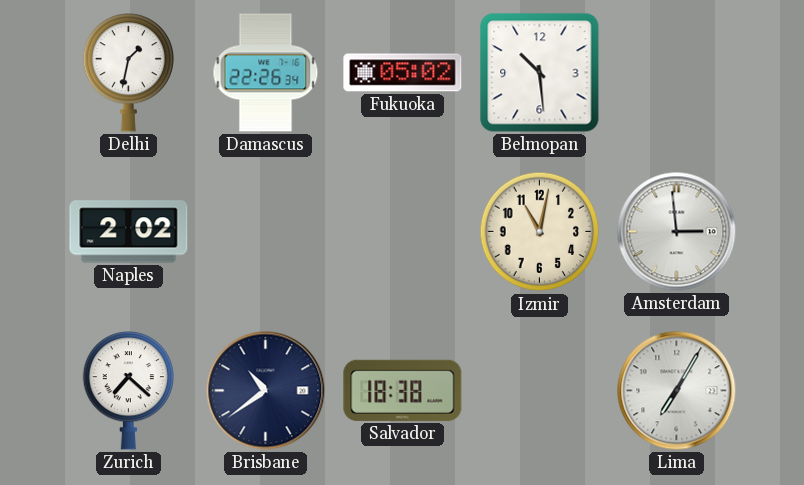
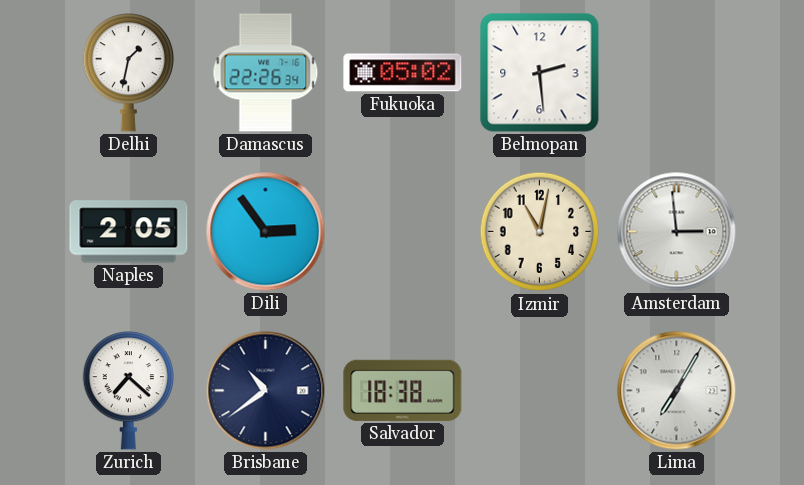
Belmopan: 10:29 -> 2:29
Naples: 2:02 -> 2:05
Dili: none -> 2:54
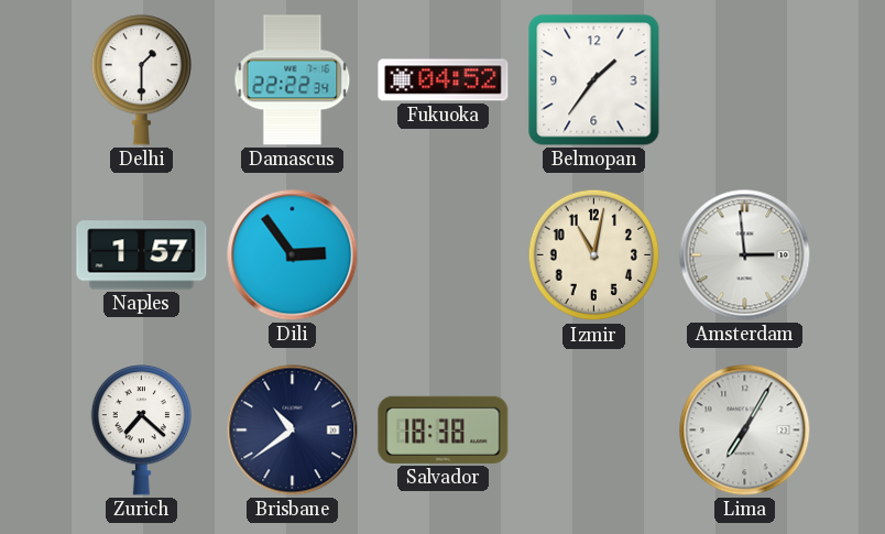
Delhi: 1:32 -> 1:30
Damascus: 22:26 -> 22:22
Fukuoka: 05:02 -> 04:52
Belmopan: 2:29 -> 1:36
Naples: 2:05 -> 1:57
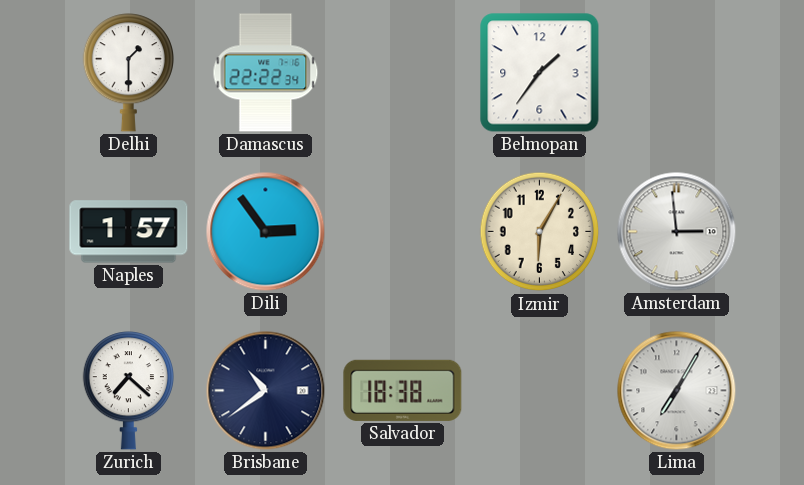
Fukuoka: 04:52 -> none
Izmir: 11:02 -> 6:05
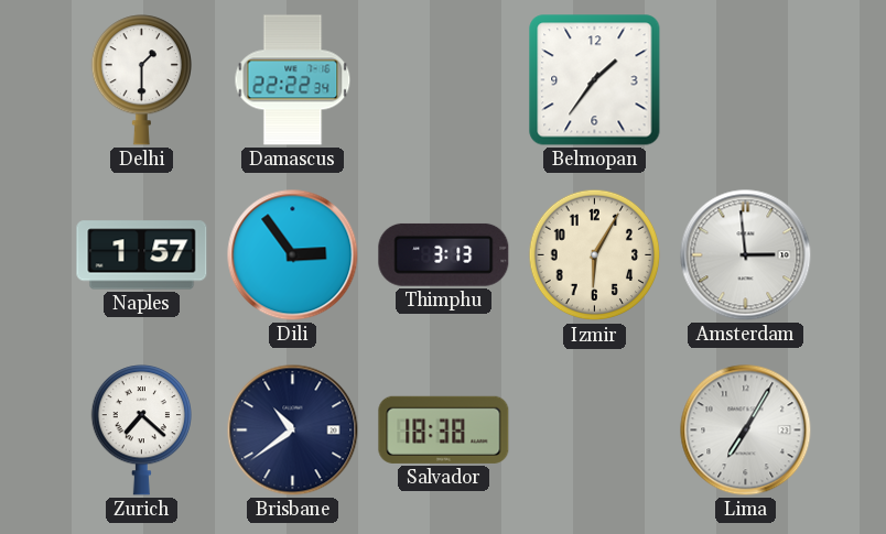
Thimphu: none -> 3:13
